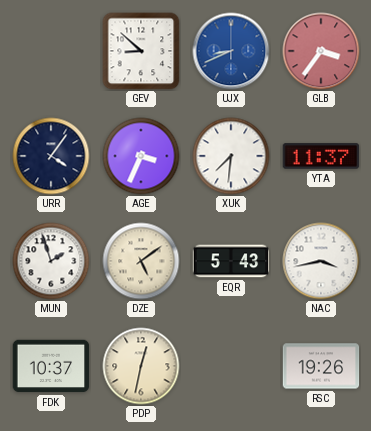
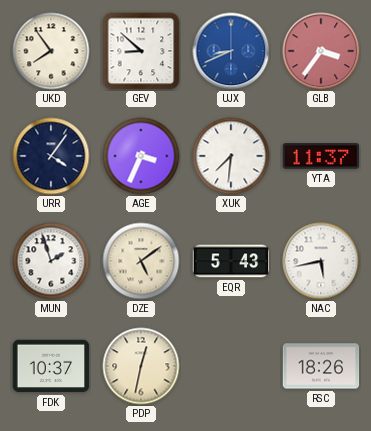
UKD: none -> 7:54
NAC: 3:43 -> 5:43
RSC: 19:26 -> 18:26
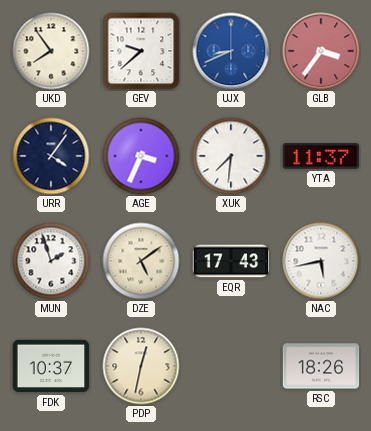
GEV: 8:52 -> 9:38
EQR: 5:43 -> 17:43
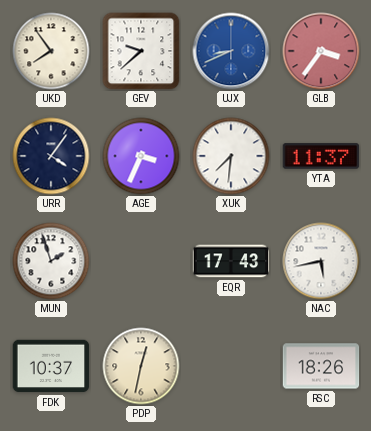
DZE: 5:09 -> none
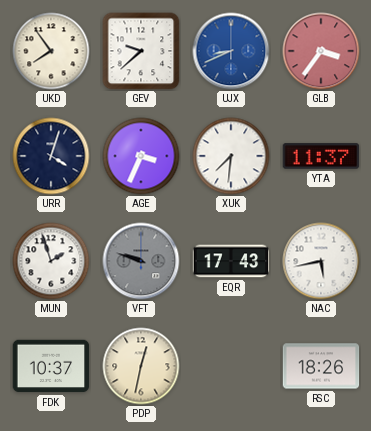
URR: 4:06 -> 4:03
VFT: none -> 9:48
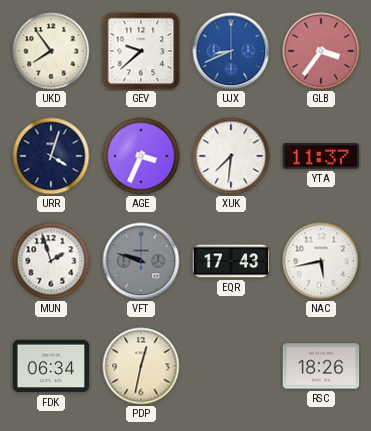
FDK: 10:37 -> 06:34
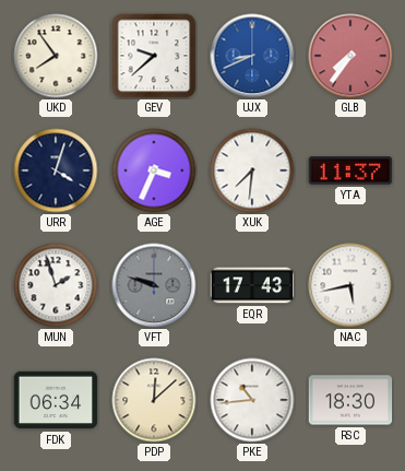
GLB: 3:36 -> 7:36
PDP: 12:32 -> 12:08
PKE: none -> 10:44
RSC: 18:26 -> 18:30
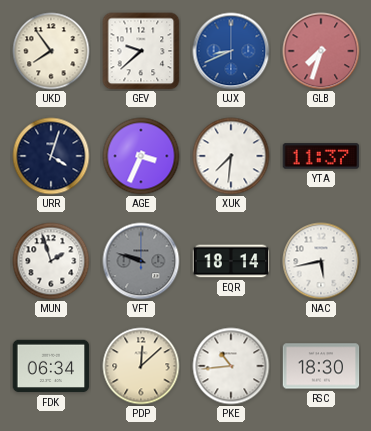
GLB: 7:36 -> 7:33
EQR: 17:43 -> 18:14
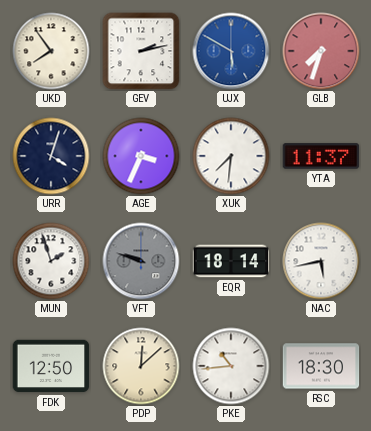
GEV: 9:38 -> 2:13
UJX: 8:41 -> 5:50
FDK: 06:34 -> 12:50
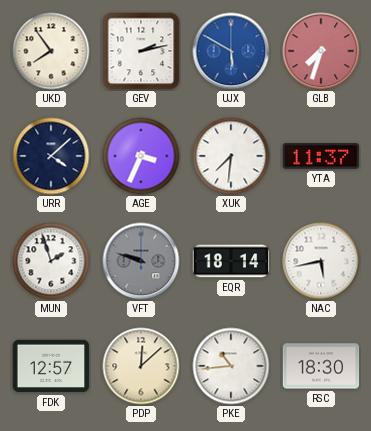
URR: 4:03 -> 4:08
FDK: 12:50 -> 12:57
